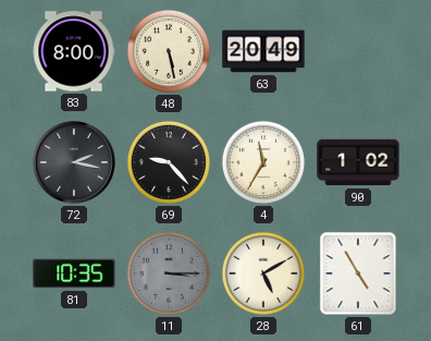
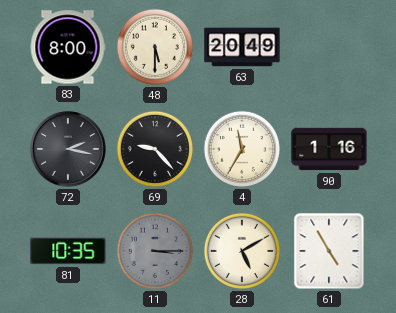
48: 5:28 -> 5:30
90: 1:02 -> 1:16
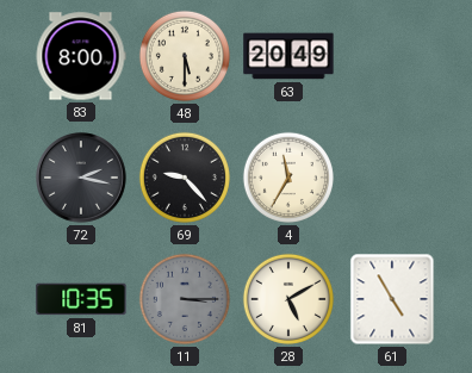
90: 1:16 -> none
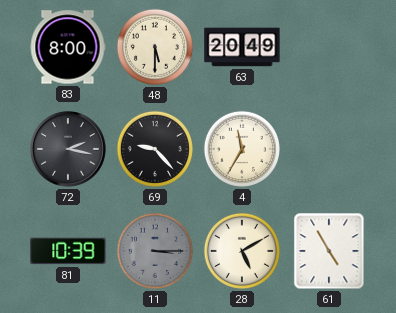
81: 10:35 -> 10:39
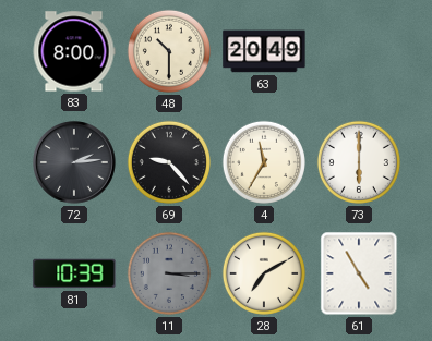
48: 5:30 -> 10:30
72: 2:17 -> 2:14
73: none -> 6:00
28: 5:10 -> 7:10
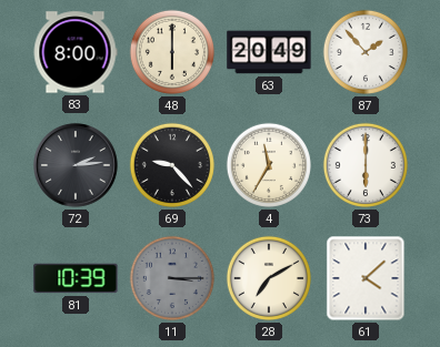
48: 10:30 -> 6:00
87: none -> 1:53
61: 4:55 -> 4:08
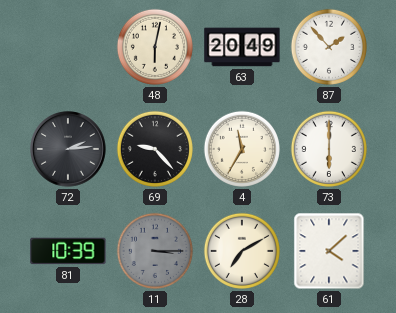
83: 8:00 -> none
48: 6:00 -> 6:02
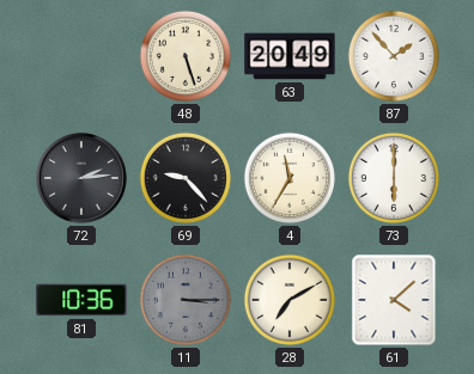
48: 6:02 -> 5:27
81: 10:39 -> 10:36
